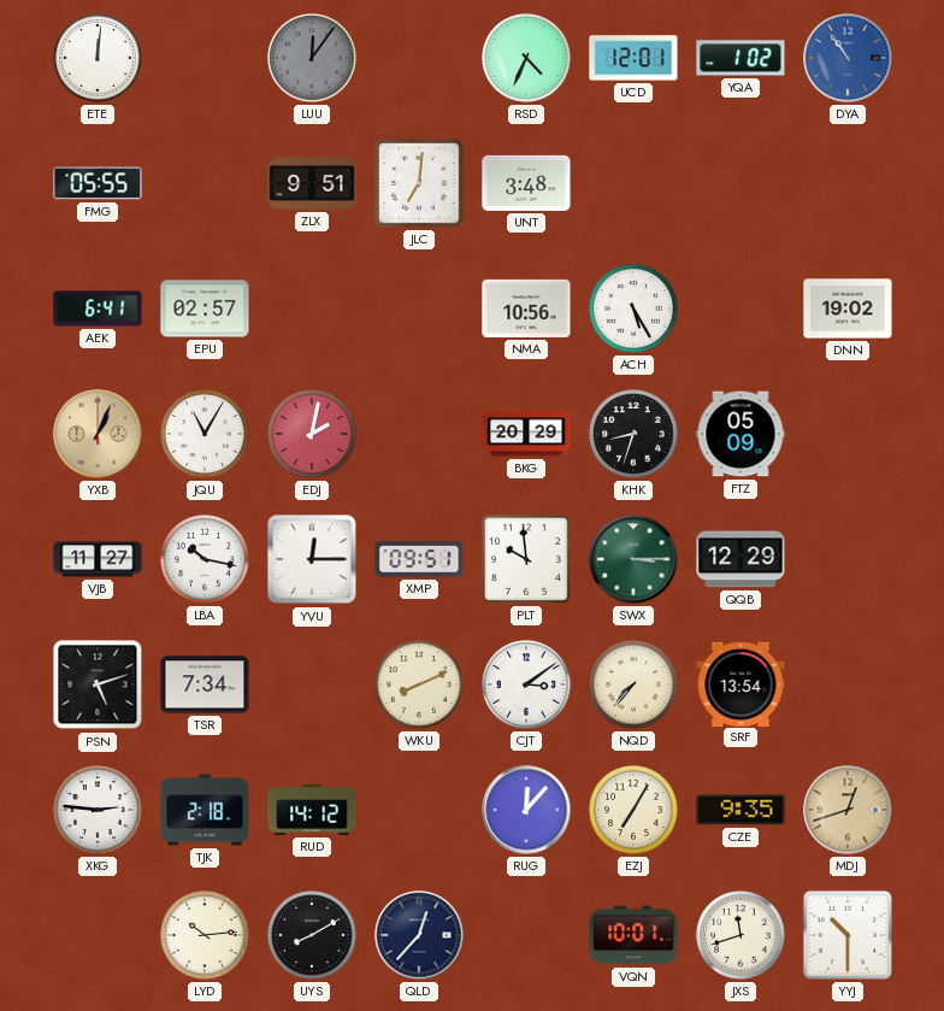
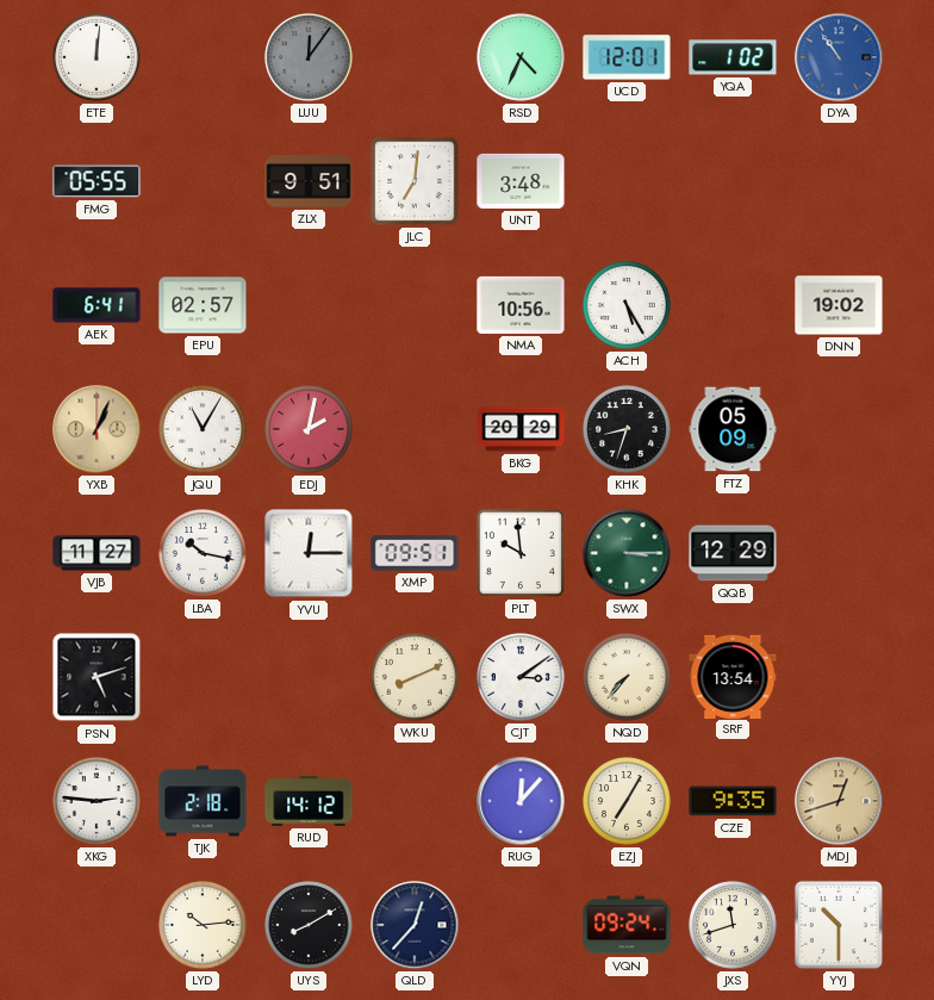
TSR: 7:34 -> none
VQN: 10:01 -> 09:24
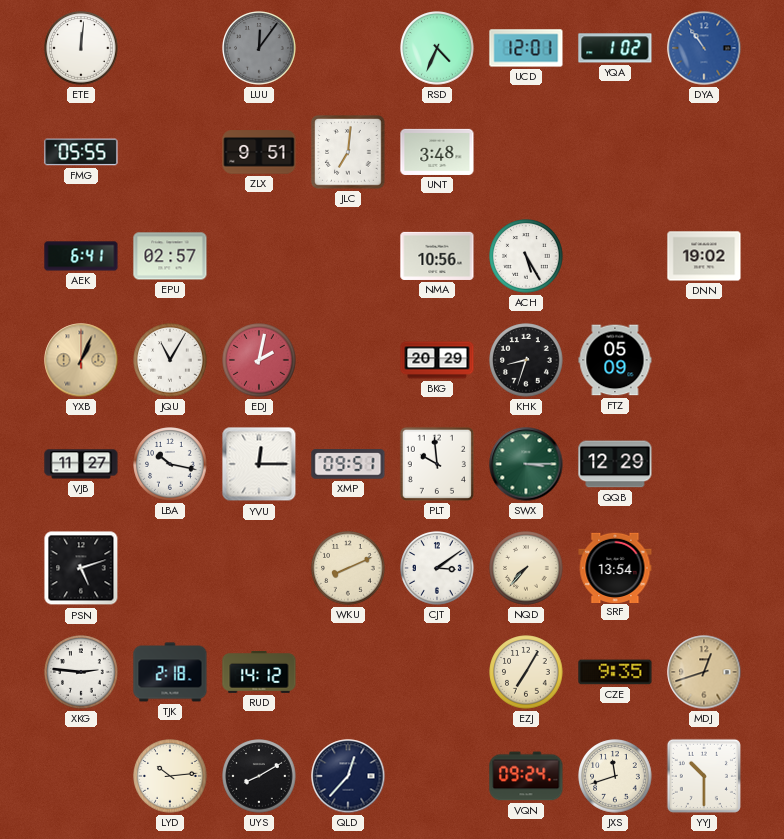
RUG: 12:07 -> none
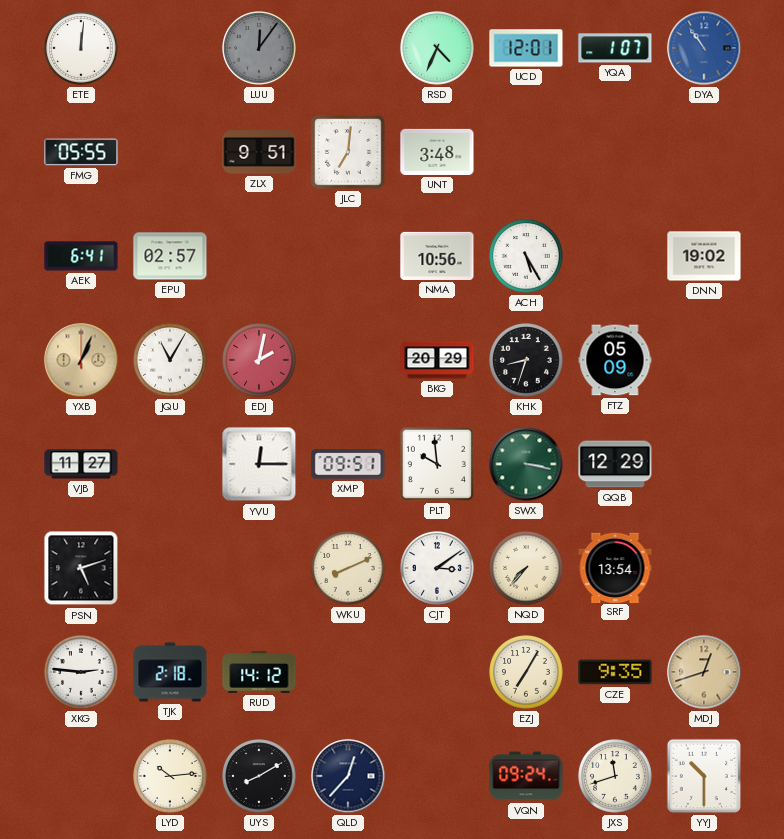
YQA: 1:02 -> 1:07
LBA: 10:17 -> none
SWX: 3:15 -> 3:17
